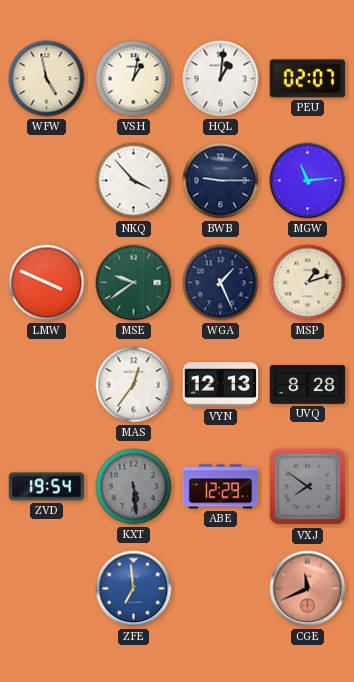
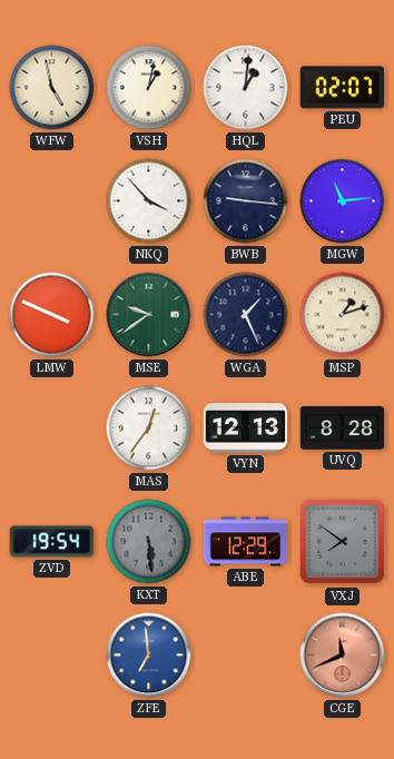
BWB: 9:15 -> 9:16
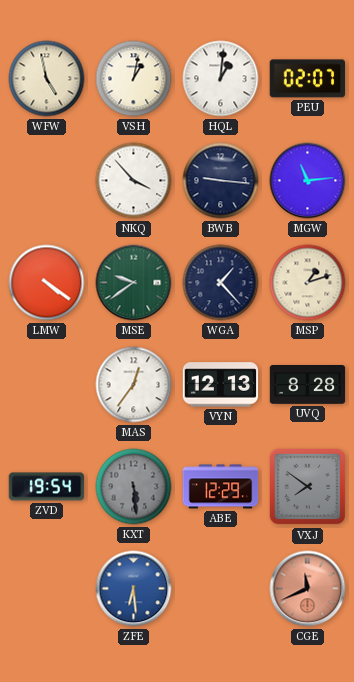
LMW: 3:49 -> 4:21
WGA: 1:26 -> 1:23
ZFE: 6:59 -> 6:29
